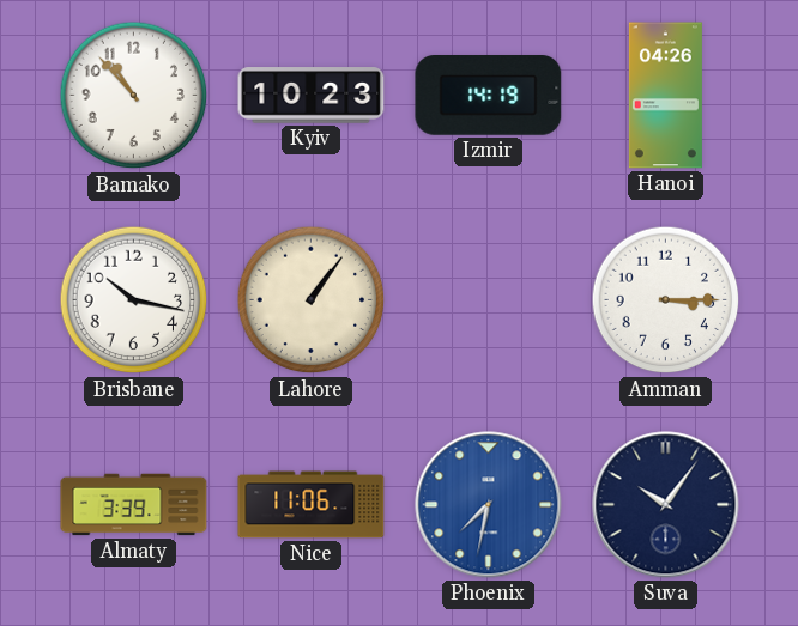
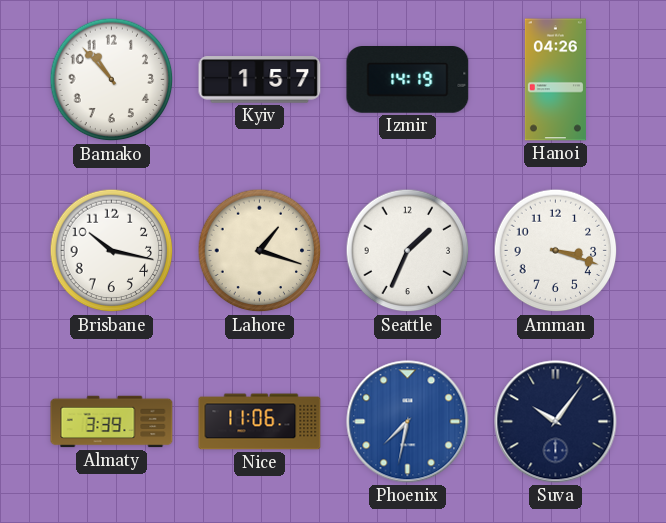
Kyiv: 10:23 -> 1:57
Lahore: 1:06 -> 1:18
Seattle: none -> 1:34
Amman: 3:15 -> 3:18
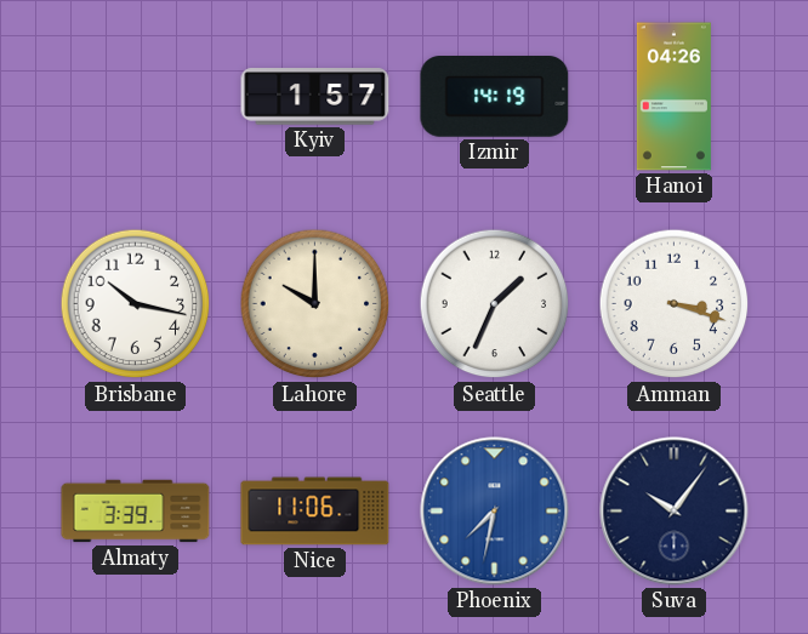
Bamako: 10:53 -> none
Lahore: 1:18 -> 10:00
